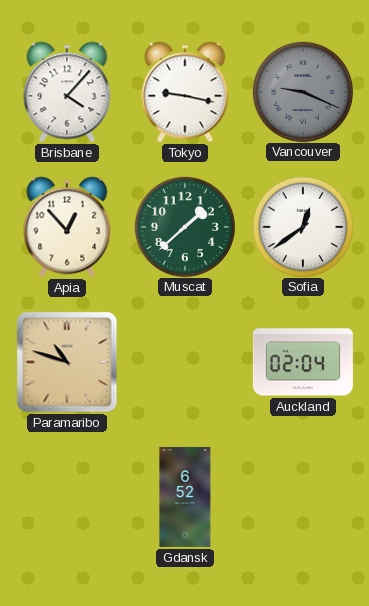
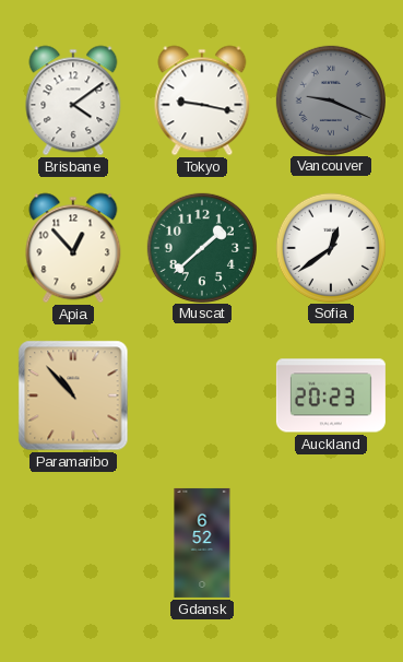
Brisbane: 4:07 -> 4:09
Paramaribo: 10:48 -> 10:53
Auckland: 02:04 -> 20:23
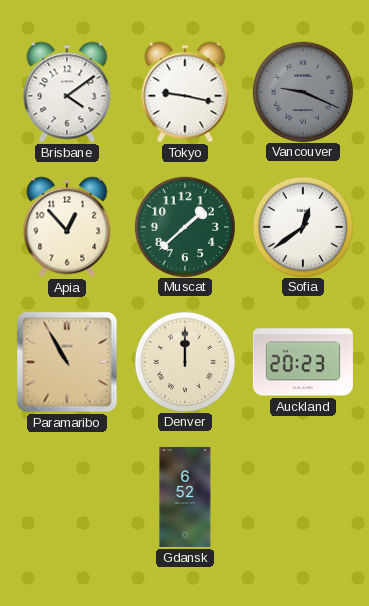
Paramaribo: 10:53 -> 10:55
Denver: none -> 12:00
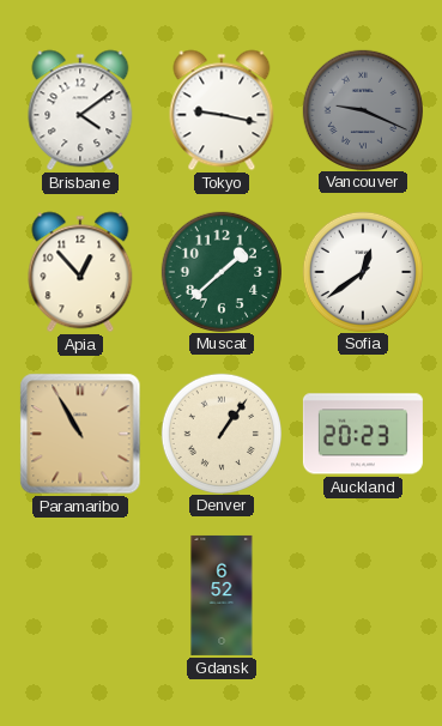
Denver: 12:00 -> 1:06
